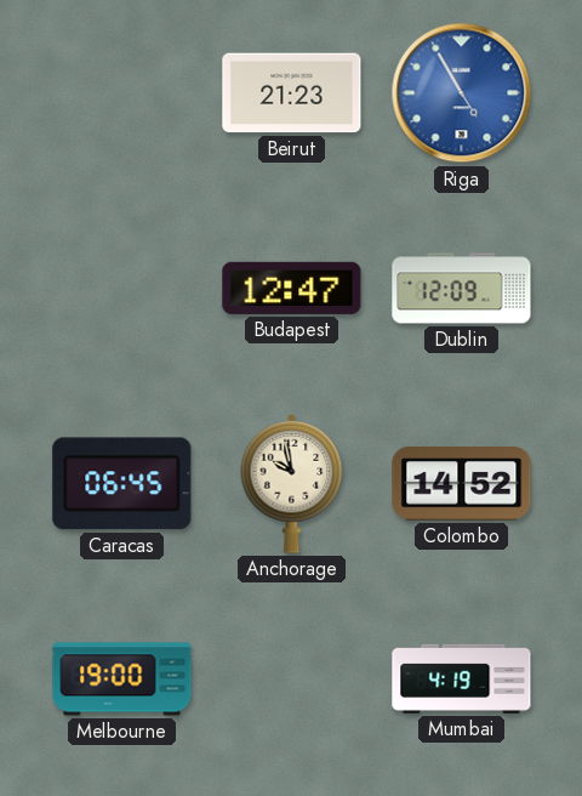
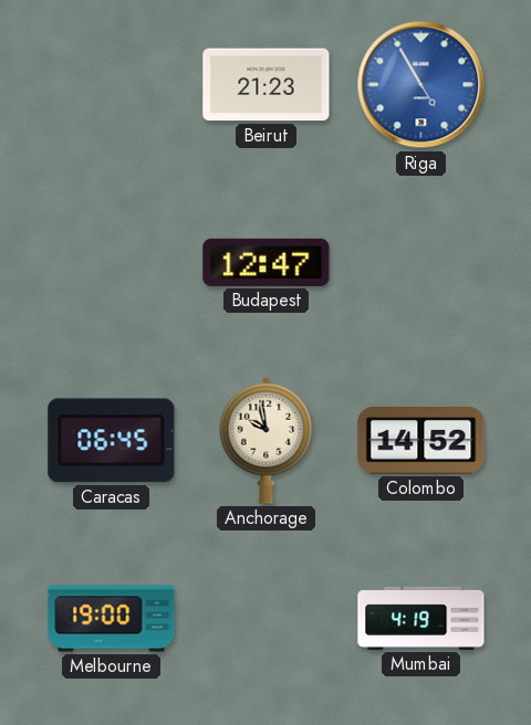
Dublin: 12:09 -> none
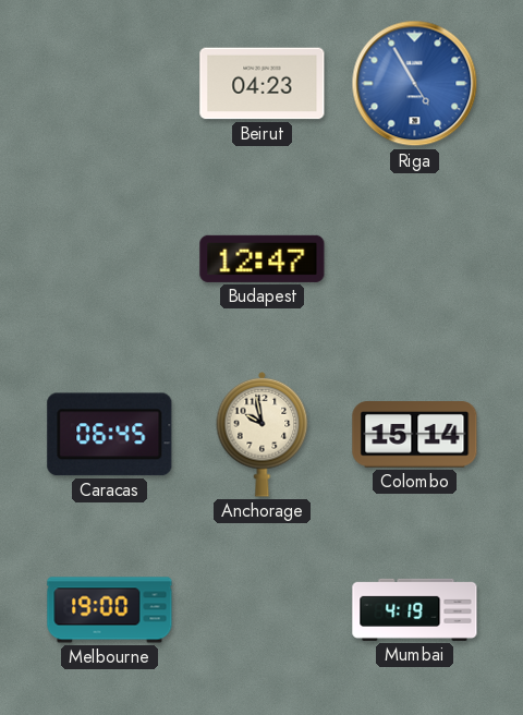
Beirut: 21:23 -> 04:23
Colombo: 14:52 -> 15:14
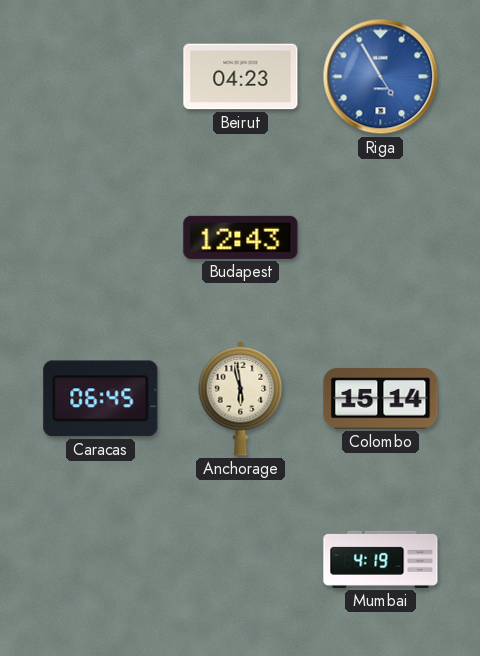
Budapest: 12:47 -> 12:43
Anchorage: 9:58 -> 5:58
Melbourne: 19:00 -> none
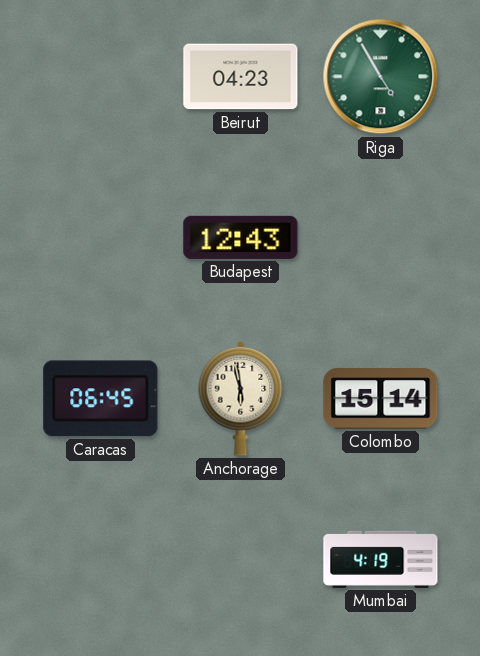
Riga dial: blue -> green
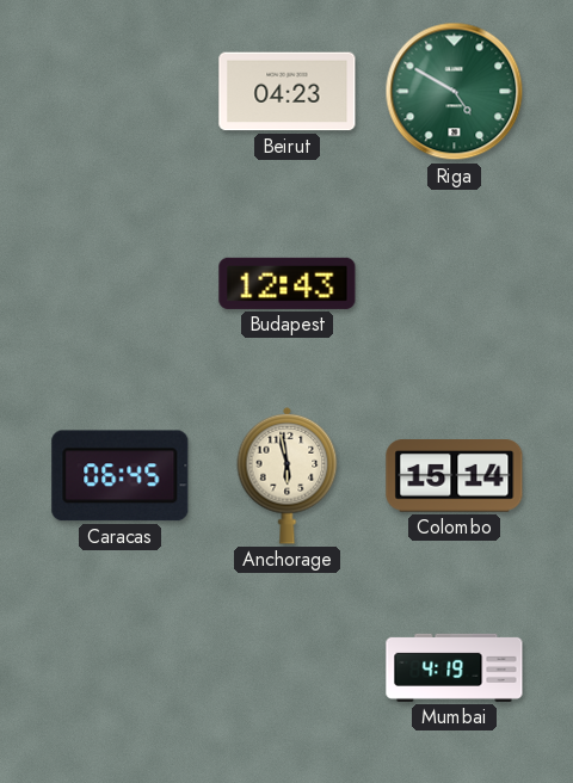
Riga: 4:55 -> 4:50
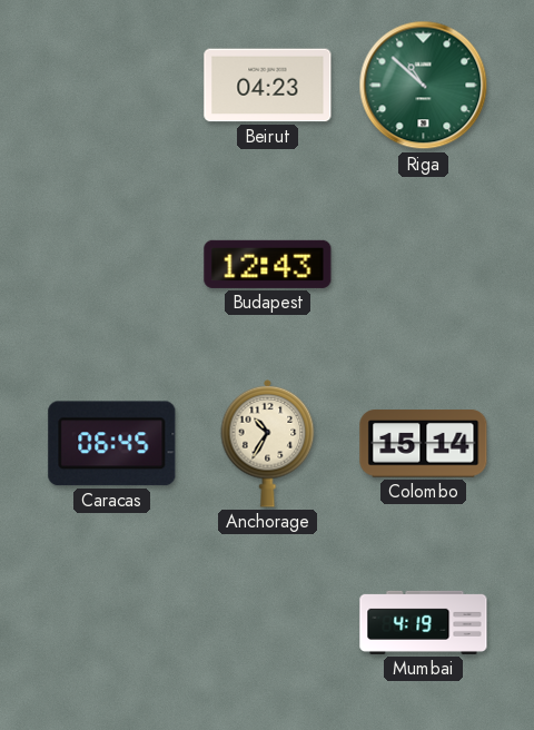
Riga: 4:50 -> 10:52
Anchorage: 5:58 -> 10:35
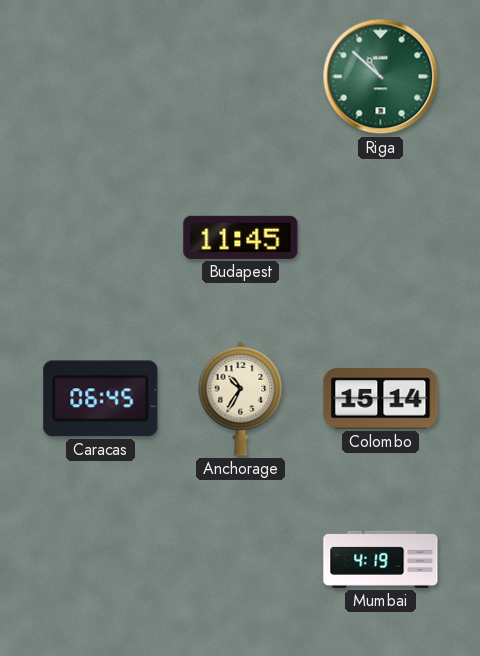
Beirut: 04:23 -> none
Budapest: 12:43 -> 11:45
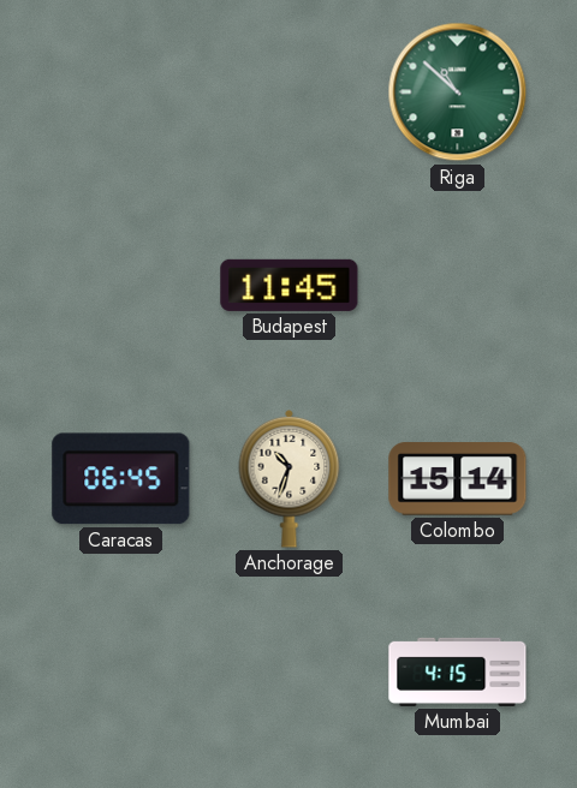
Anchorage: 10:35 -> 10:33
Mumbai: 4:19 -> 4:15
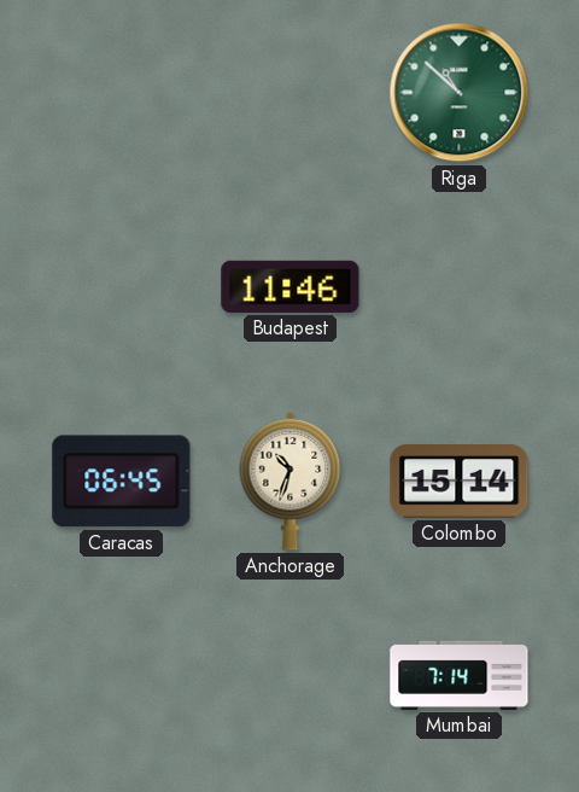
Budapest: 11:45 -> 11:46
Mumbai: 4:15 -> 7:14
